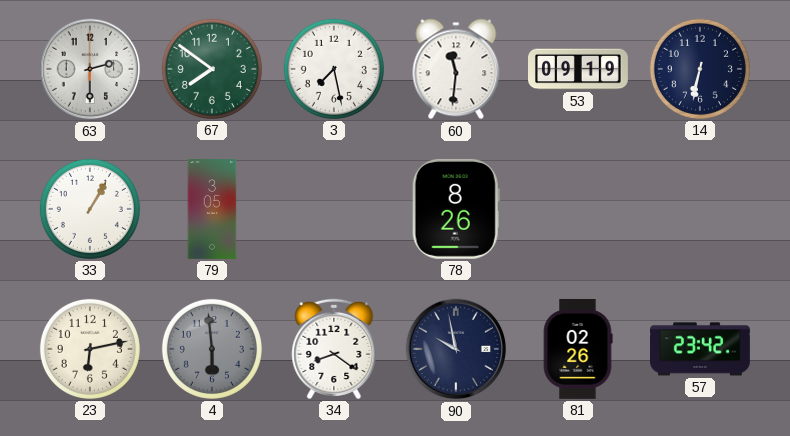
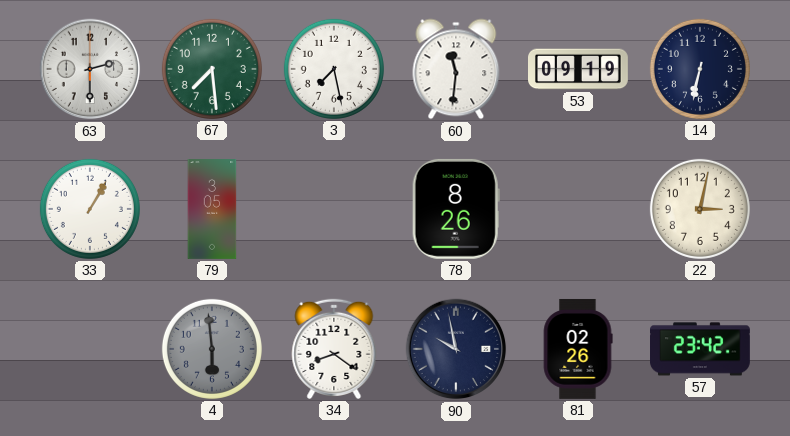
67: 7:51 -> 7:29
22: none -> 3:02
23: 6:13 -> none
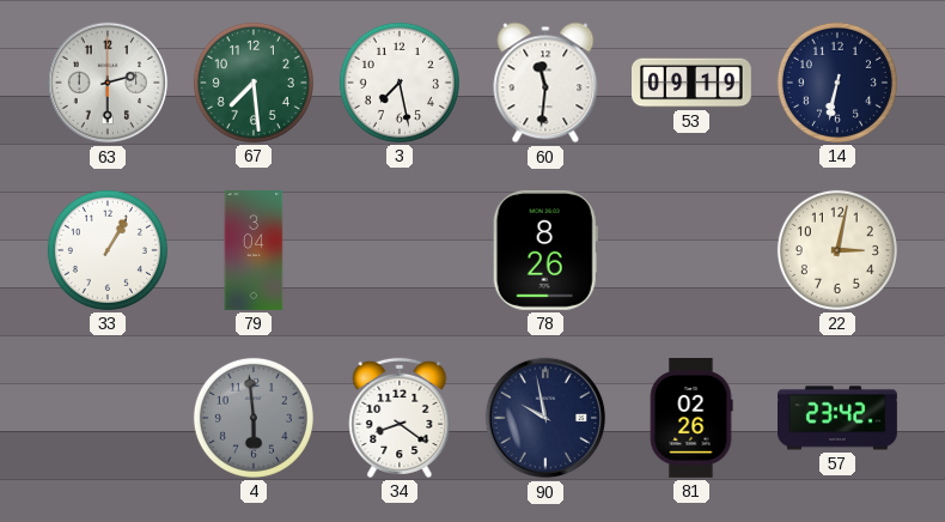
79: 3:05 -> 3:04
